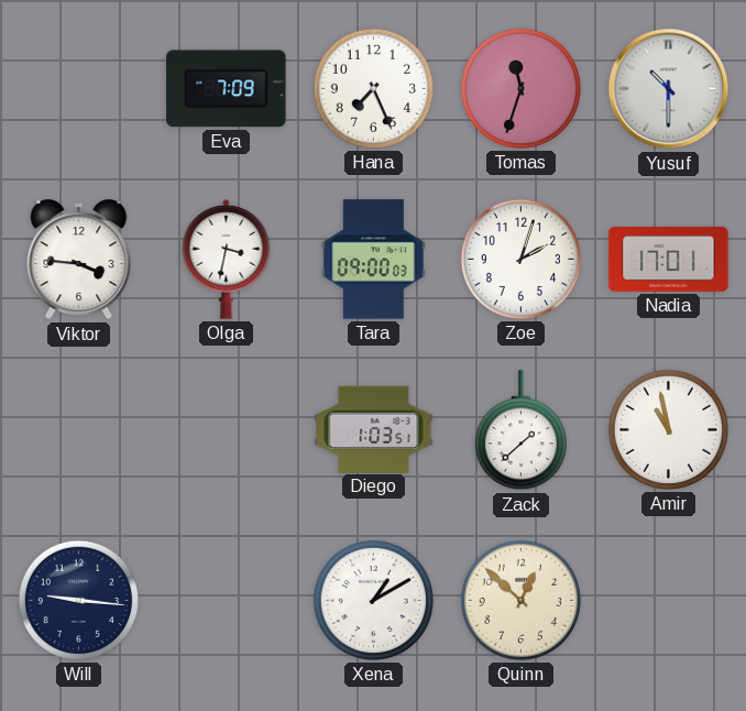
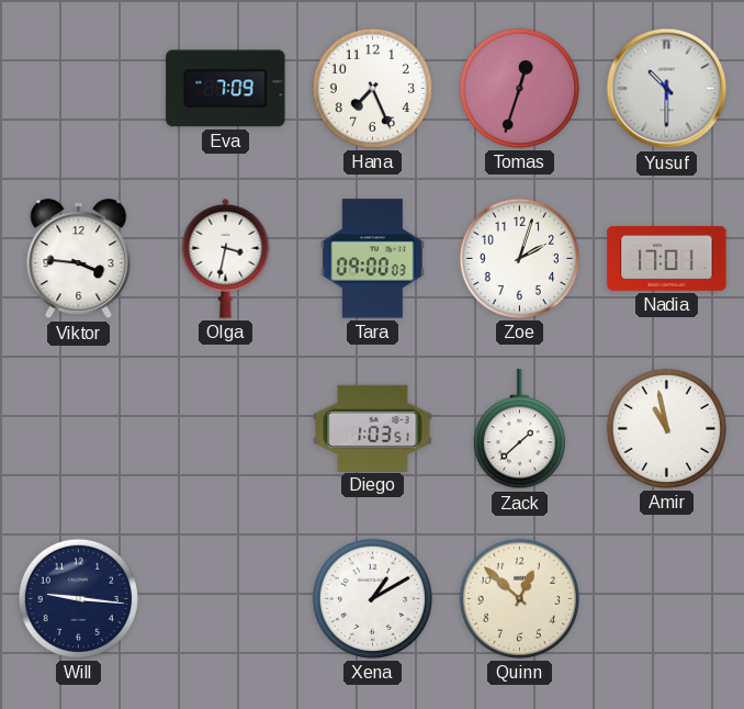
Tomas: 11:33 -> 12:33
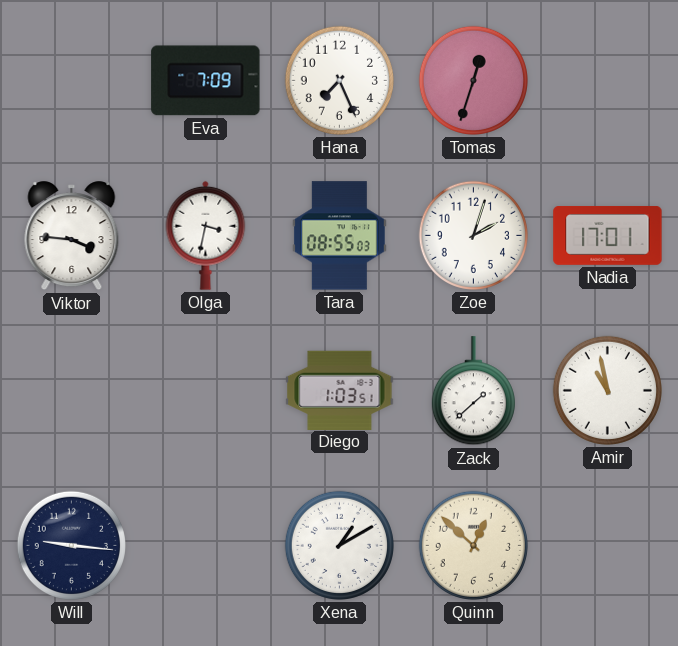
Yusuf: 10:30 -> none
Tara: 09:00 -> 08:55
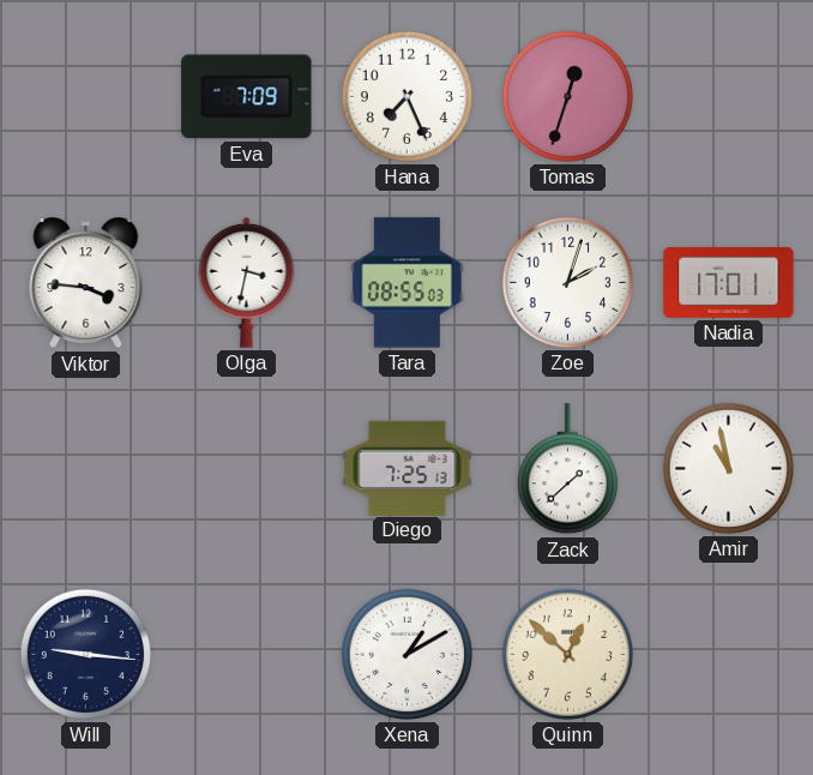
Diego: 1:03 -> 7:25
